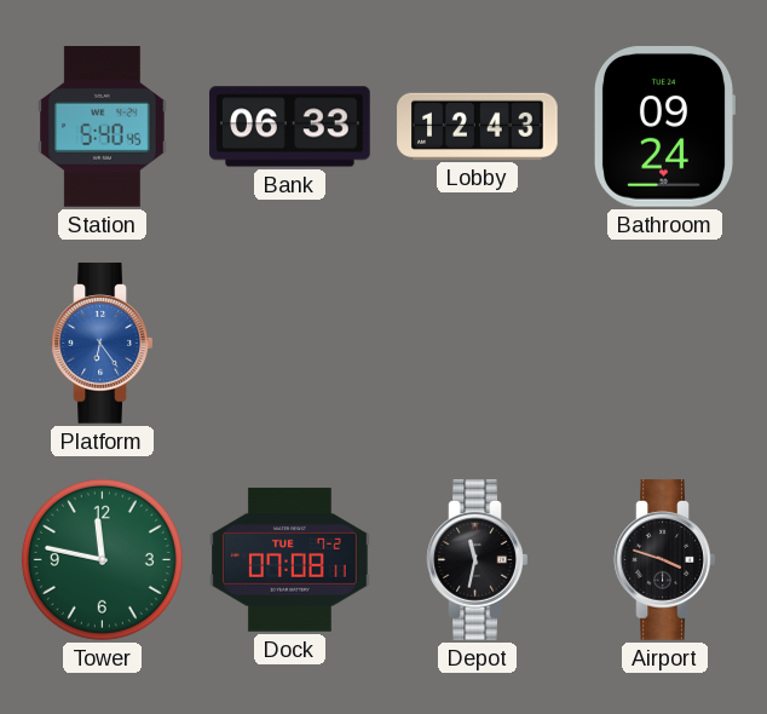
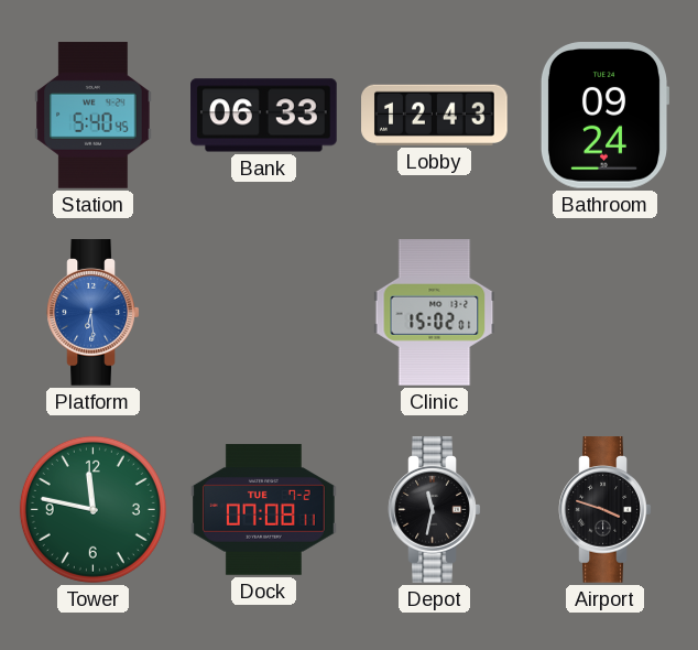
Platform: 6:24 -> 6:29
Clinic: none -> 15:02
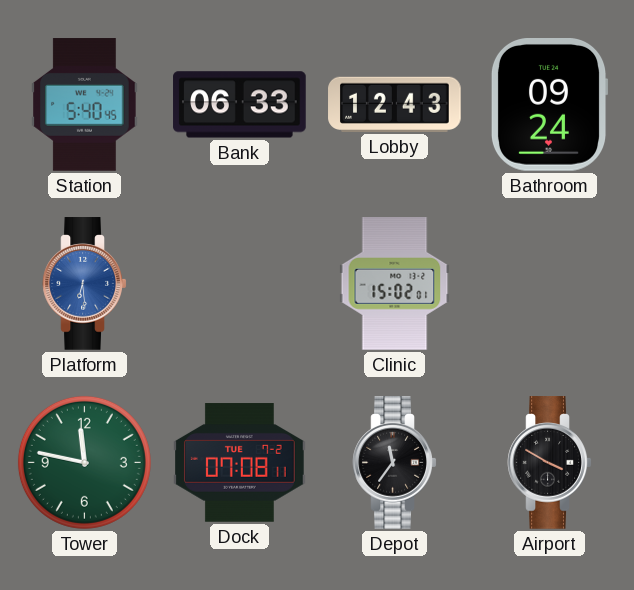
Depot: 11:32 -> 11:36
Airport: 3:48 -> 3:50
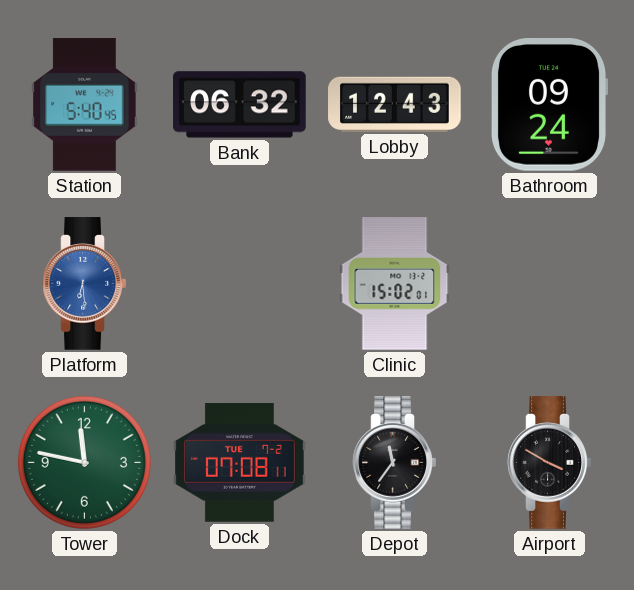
Bank: 06:33 -> 06:32
